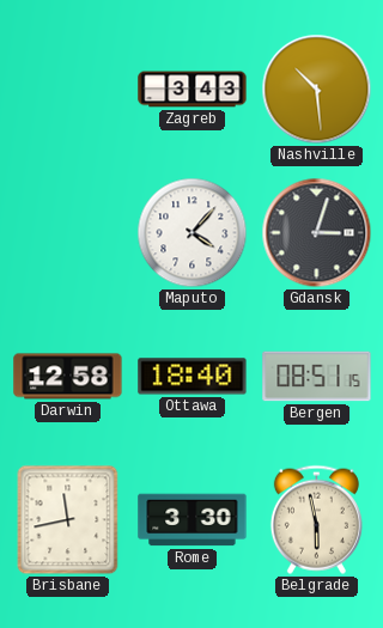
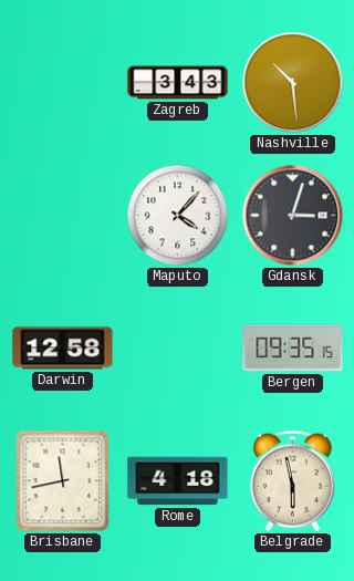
Ottawa: 18:40 -> none
Bergen: 08:51 -> 09:35
Rome: 3:30 -> 4:18
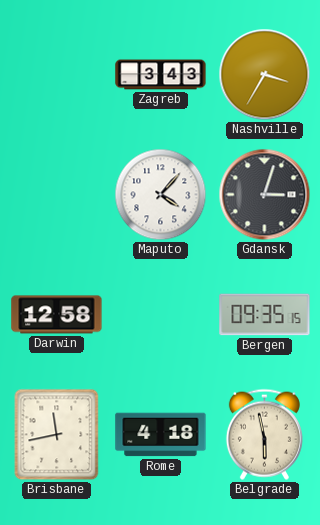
Nashville: 10:29 -> 3:35
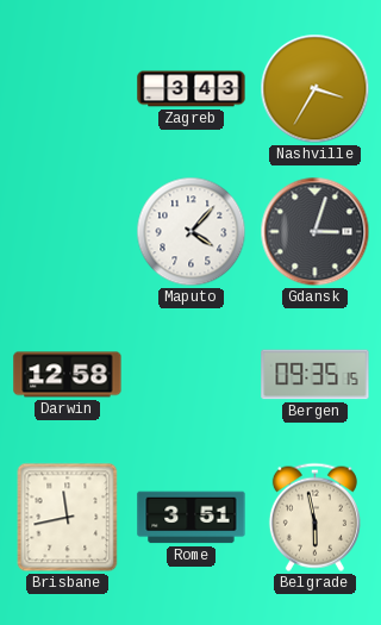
Rome: 4:18 -> 3:51
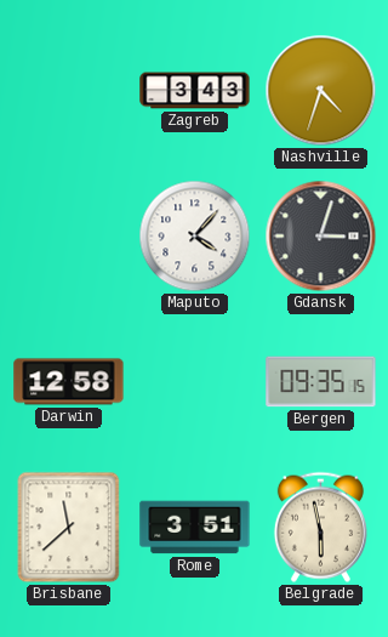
Nashville: 3:35 -> 4:33
Brisbane: 11:43 -> 11:38
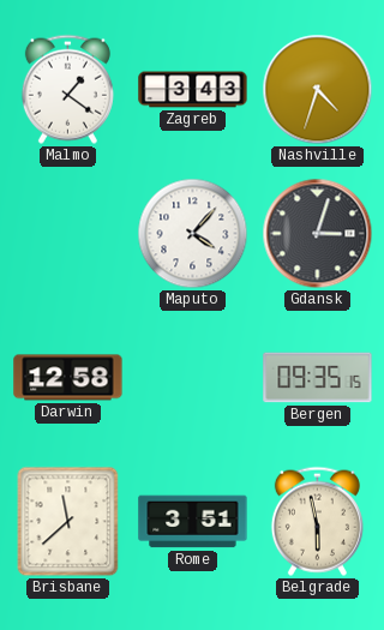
Malmo: none -> 1:21
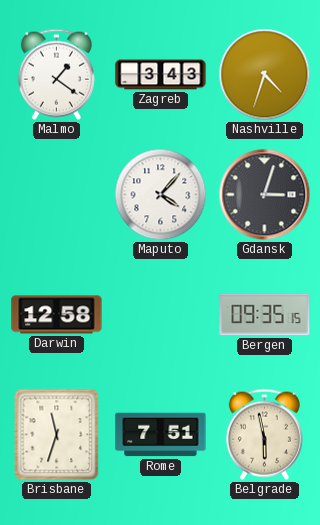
Brisbane: 11:38 -> 11:33
Rome: 3:51 -> 7:51
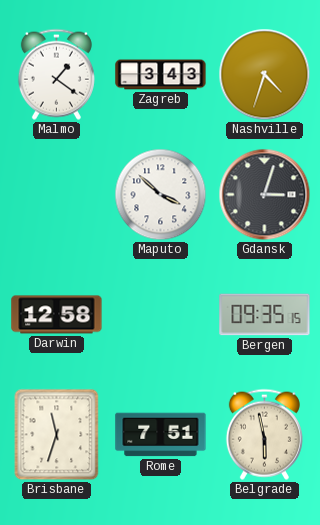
Maputo: 4:07 -> 3:52
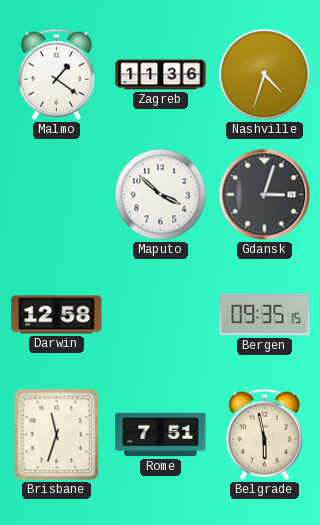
Zagreb: 3:43 -> 11:36
